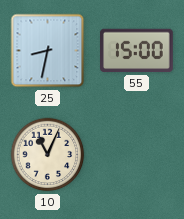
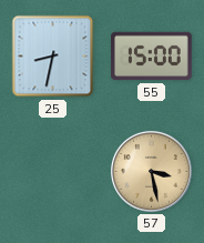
10: 11:04 -> none
57: none -> 3:28
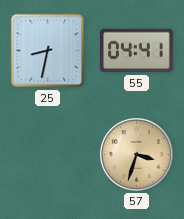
55: 15:00 -> 04:41
57: 3:28 -> 3:33
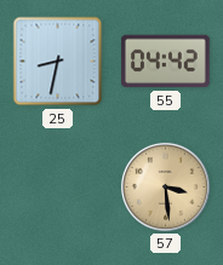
55: 04:41 -> 04:42
57: 3:33 -> 3:29
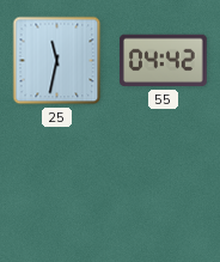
25: 8:32 -> 11:32
57: 3:29 -> none
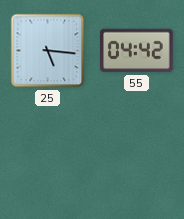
25: 11:32 -> 5:16
